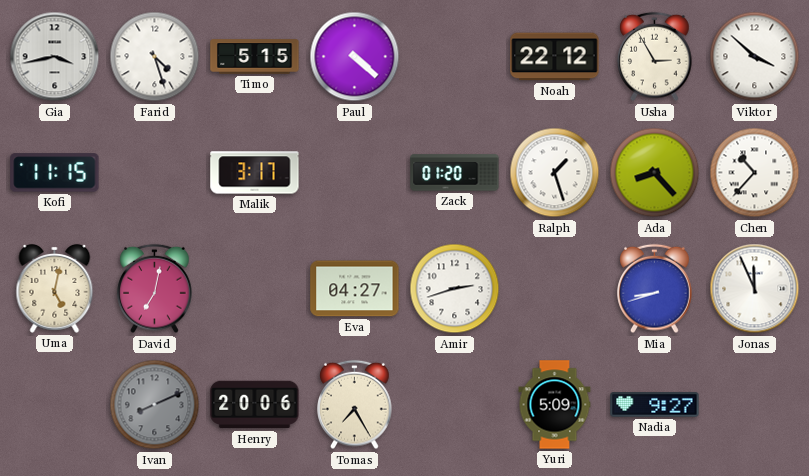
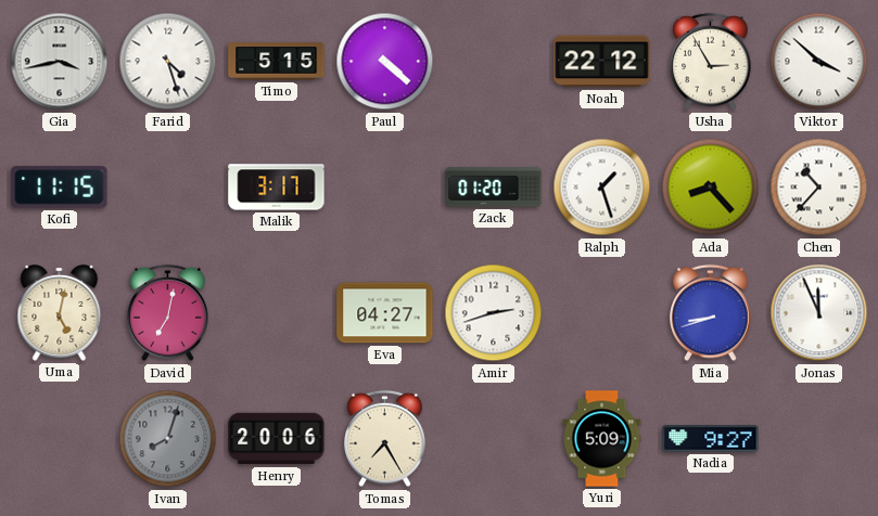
Ivan: 8:11 -> 8:03
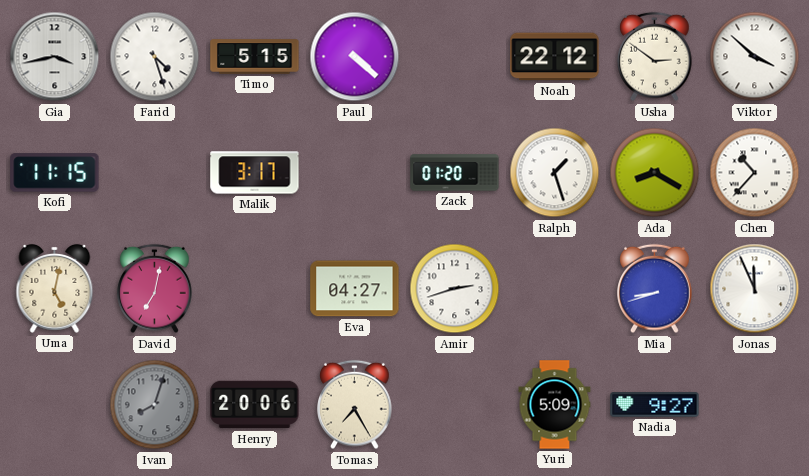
Usha: 2:55 -> 2:51
Ada: 8:23 -> 8:20
